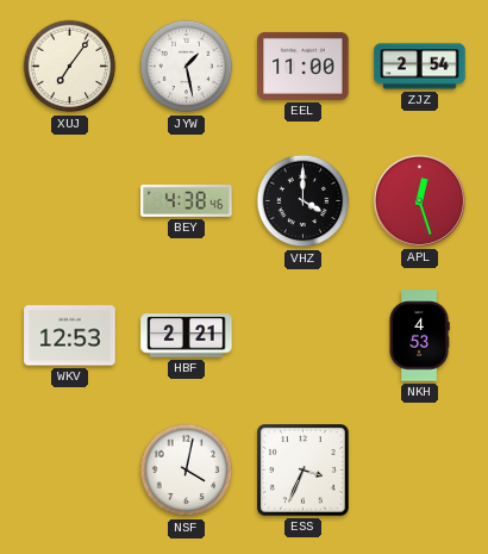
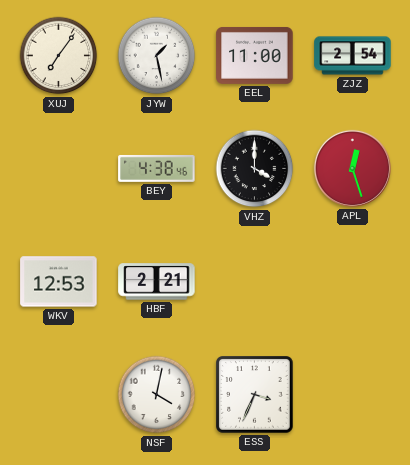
NKH: 4:53 -> none
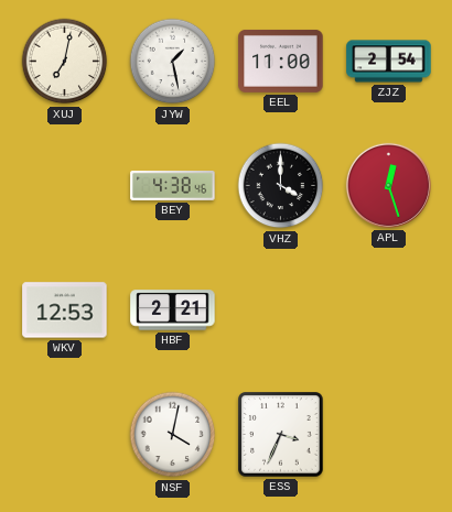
XUJ: 7:06 -> 7:02
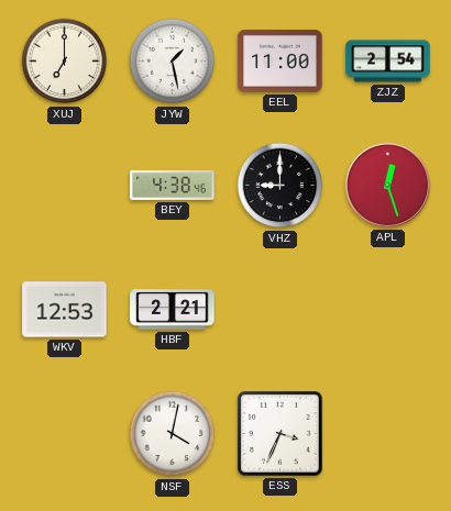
XUJ: 7:02 -> 7:00
VHZ: 4:00 -> 9:00
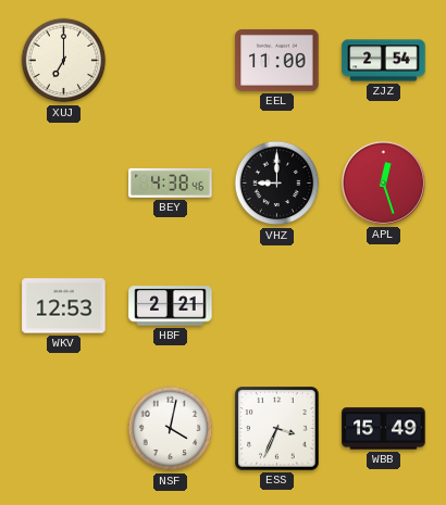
JYW: 1:28 -> none
WBB: none -> 15:49
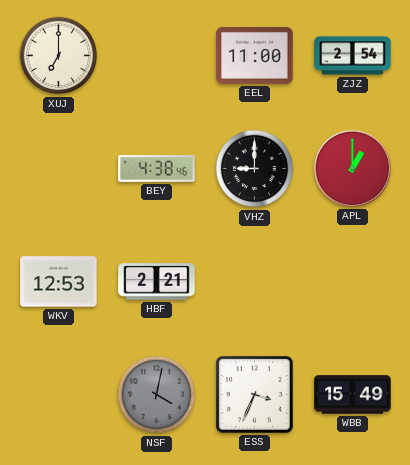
APL: 12:27 -> 1:00
NSF dial: white -> grey
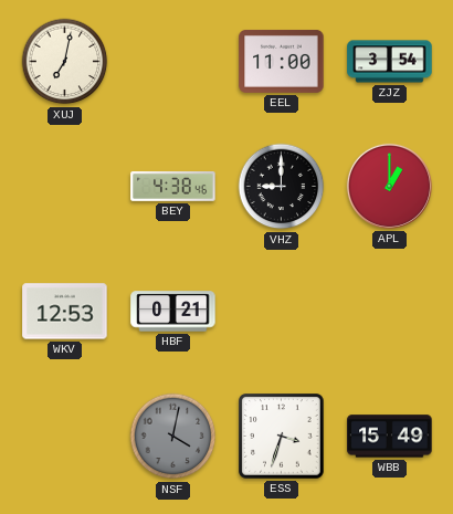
XUJ: 7:00 -> 7:02
ZJZ: 2:54 -> 3:54
HBF: 2:21 -> 0:21
ESS: 3:34 -> 3:33
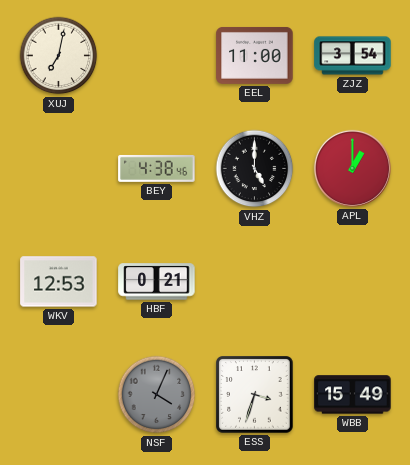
VHZ: 9:00 -> 5:00
NSF: 4:02 -> 4:04
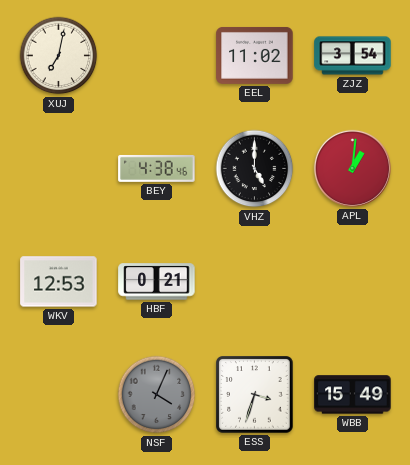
EEL: 11:00 -> 11:02
APL: 1:00 -> 1:01
